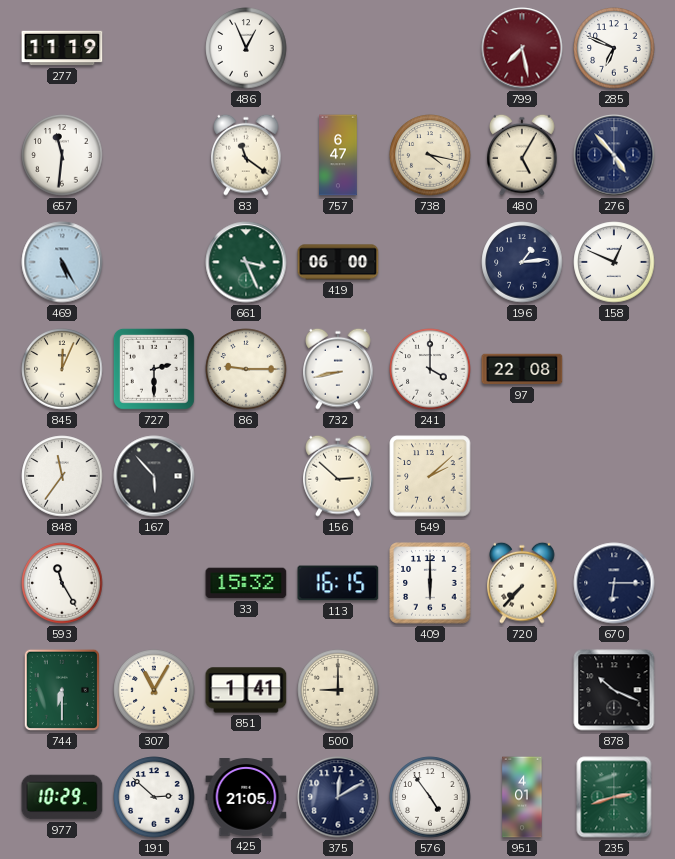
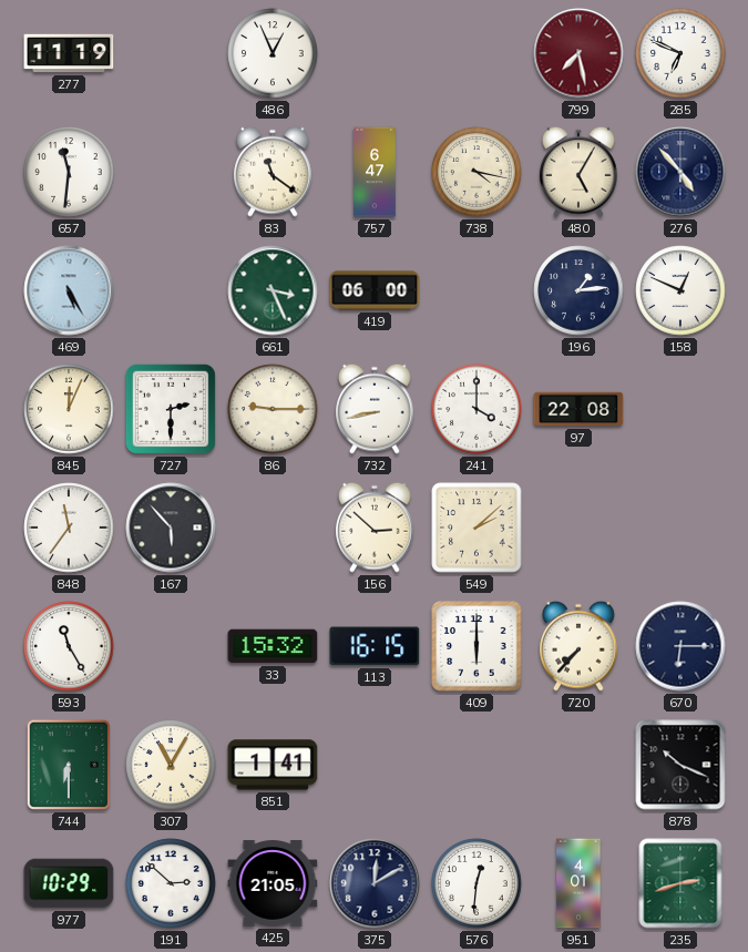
500: 9:00 -> none
576: 4:54 -> 12:31
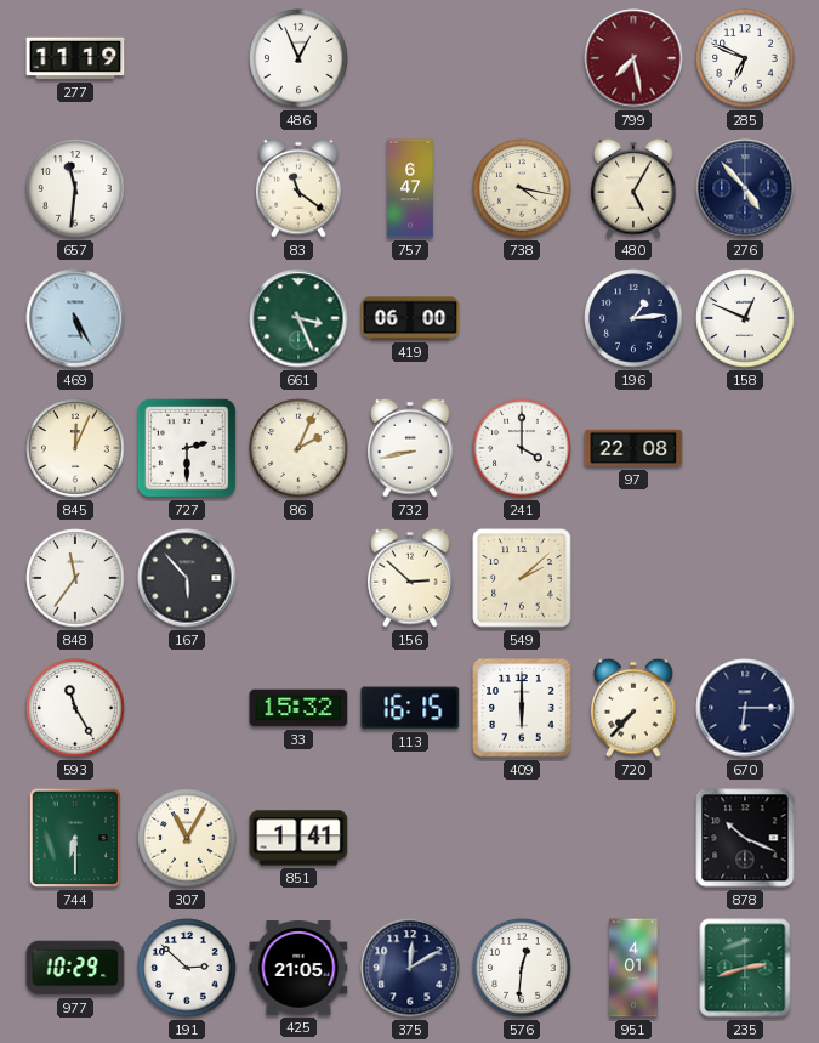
86: 9:15 -> 2:04
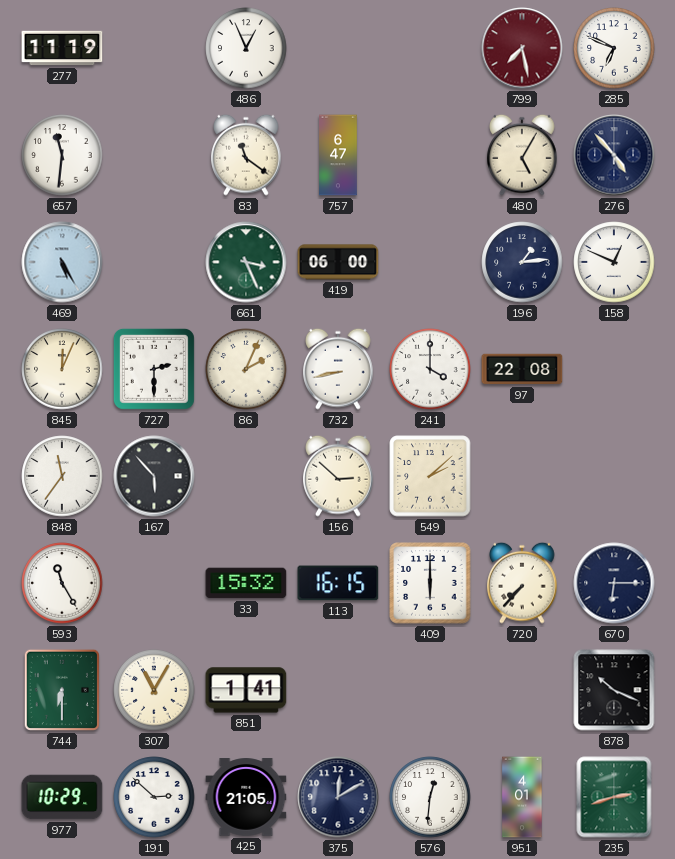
738: 4:17 -> none
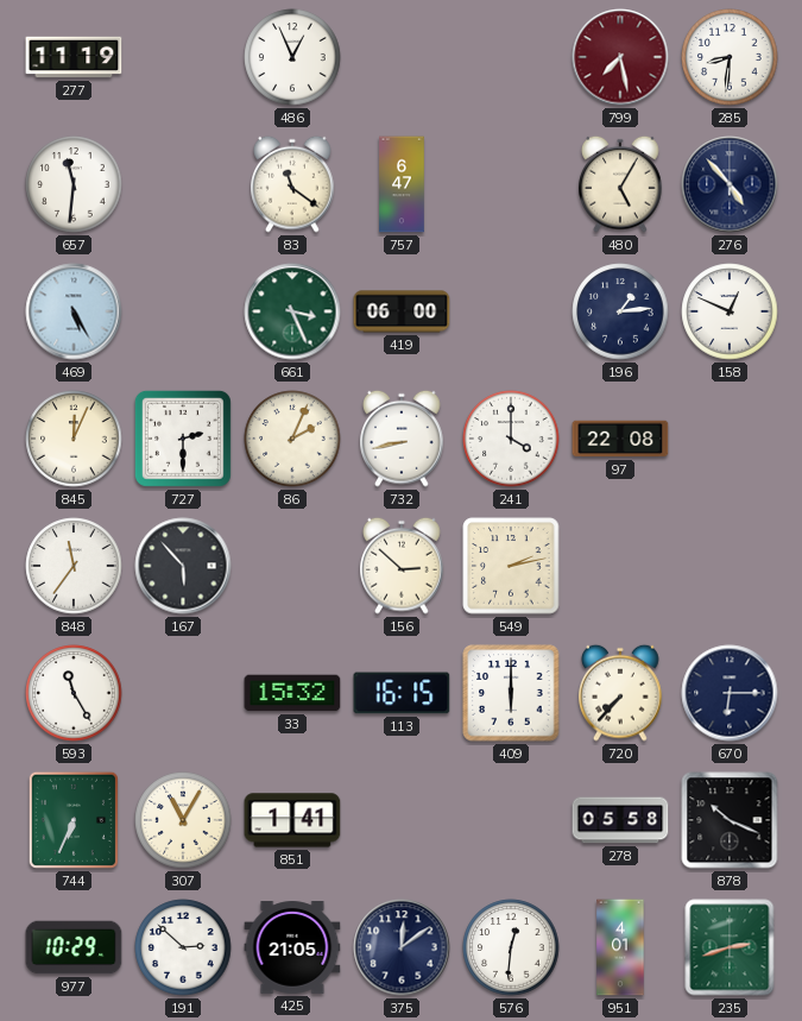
285: 6:49 -> 8:31
549: 2:08 -> 2:13
744: 6:30 -> 6:34
278: none -> 05:58
375: 12:10 -> 12:09
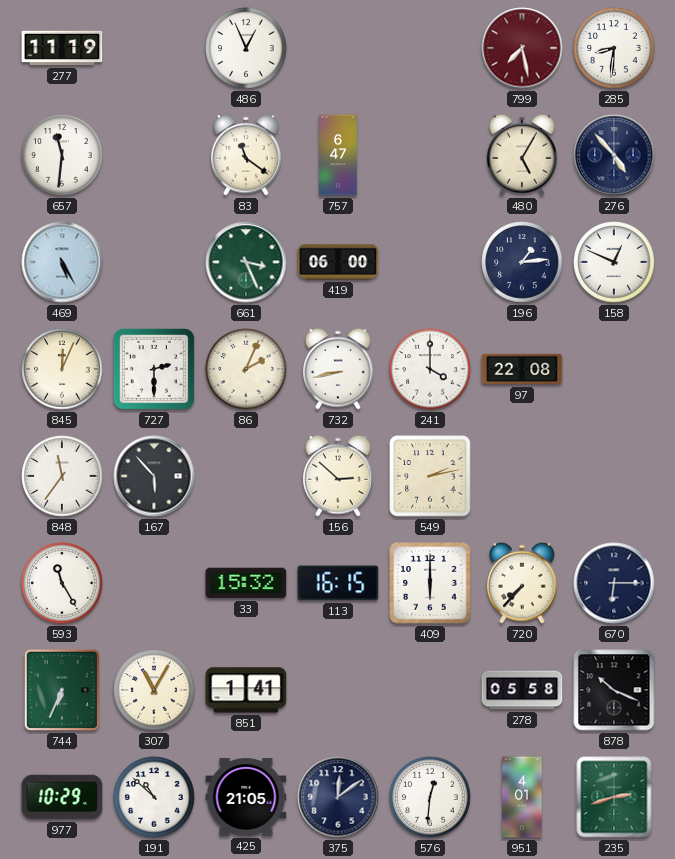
191: 2:52 -> 10:52
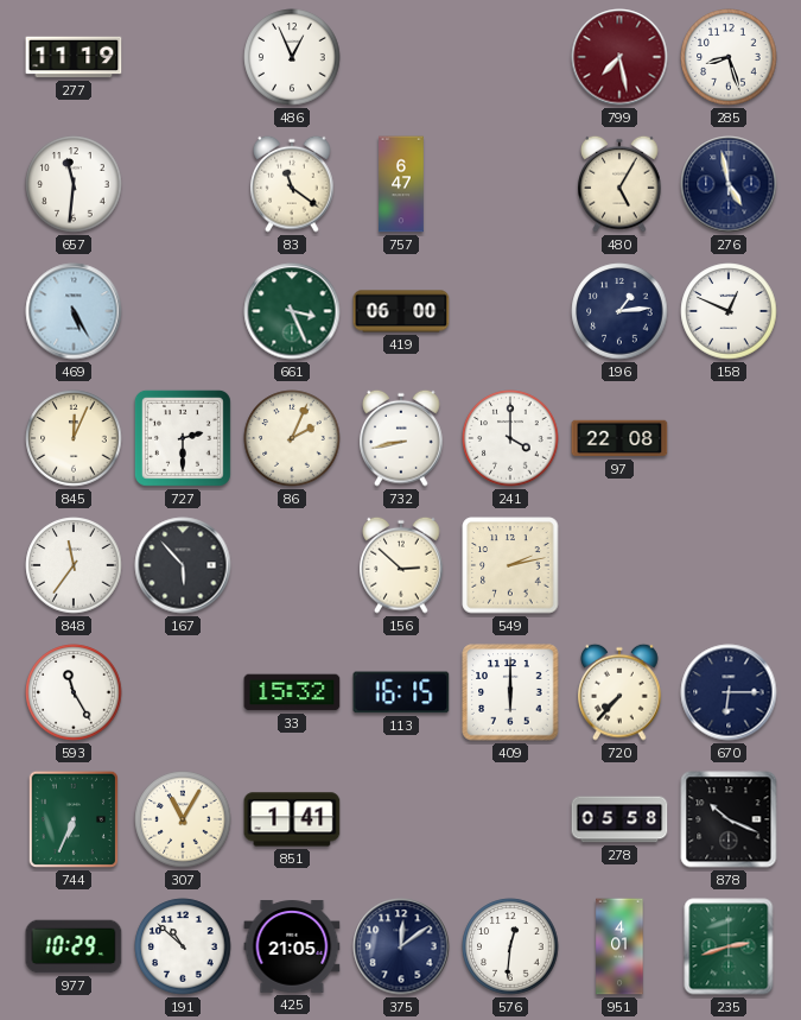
285: 8:31 -> 8:27
276: 4:53 -> 4:58
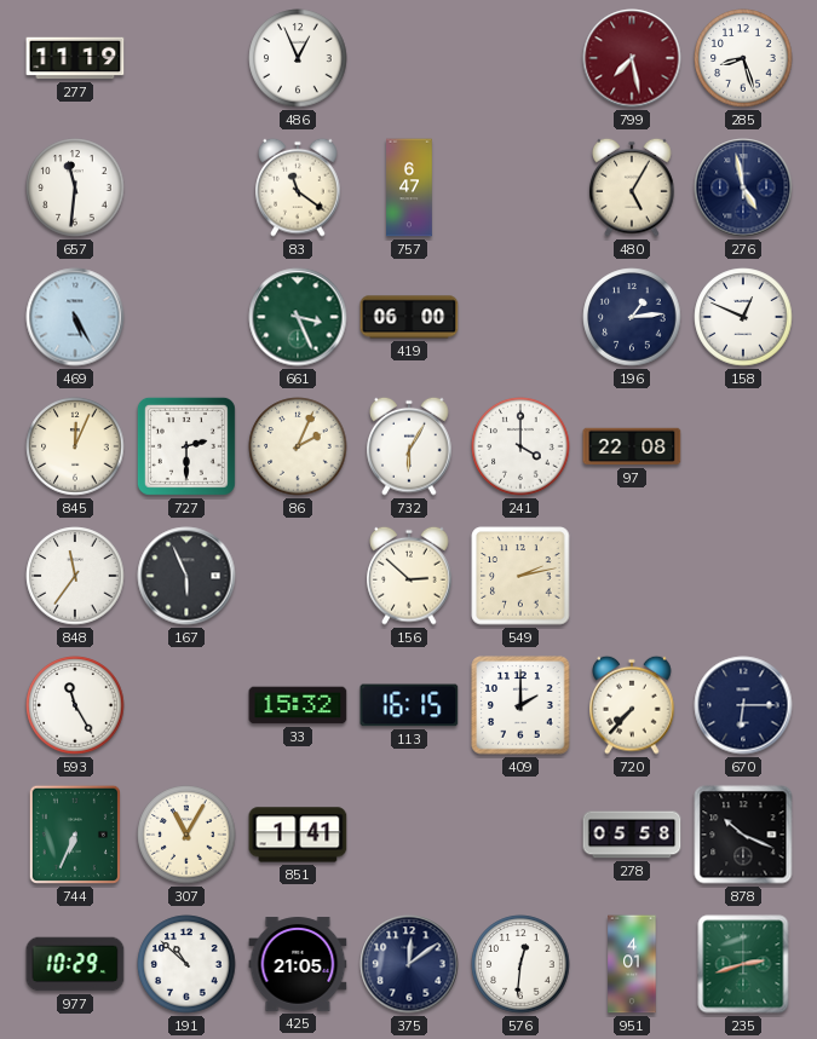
732: 8:43 -> 6:05
167: 5:53 -> 5:56
409: 6:00 -> 2:00
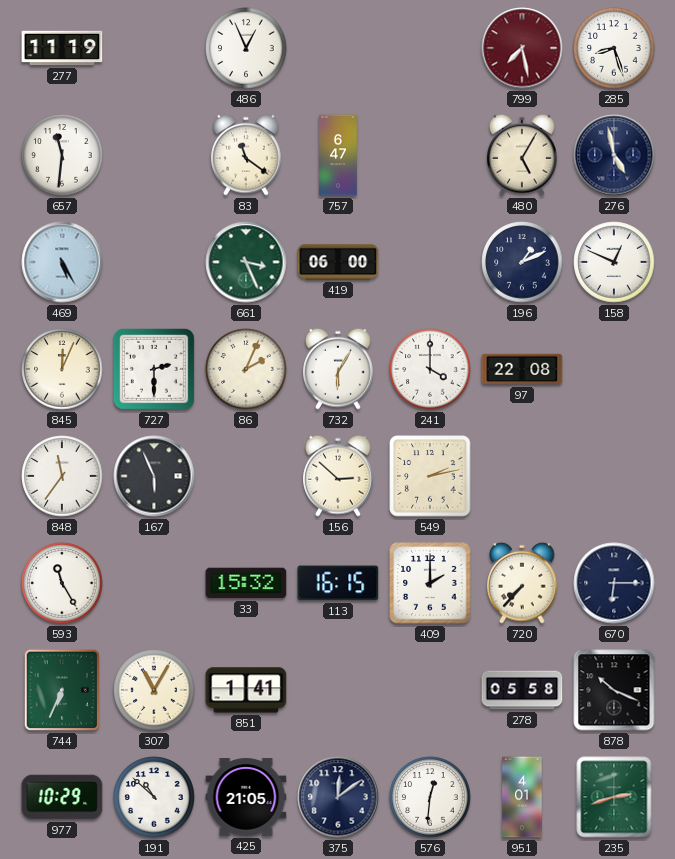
196: 1:14 -> 1:11
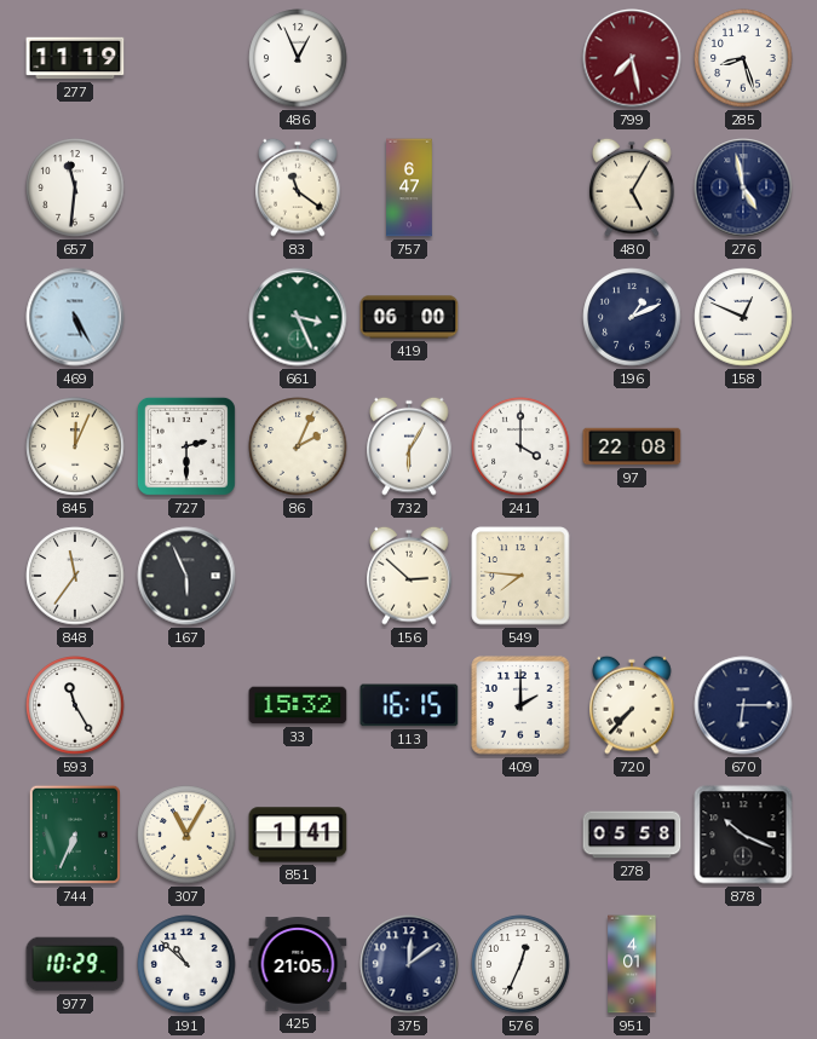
549: 2:13 -> 7:46
576: 12:31 -> 12:34
235: 2:42 -> none
